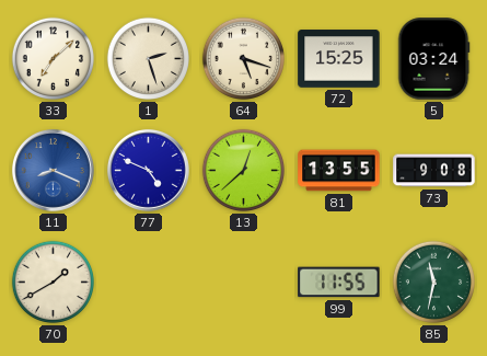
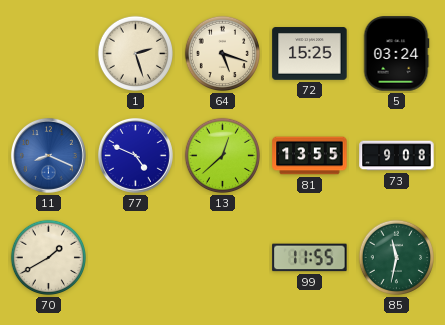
33: 7:08 -> none
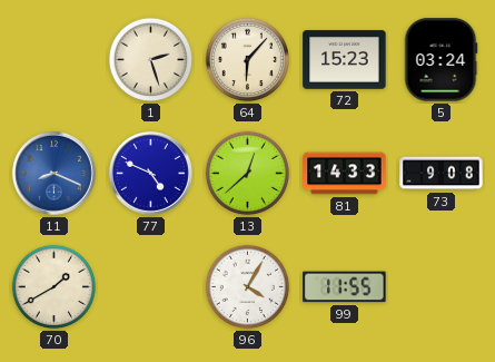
64: 5:18 -> 6:07
72: 15:25 -> 15:23
81: 13:55 -> 14:33
96: none -> 4:05
85: 11:32 -> none
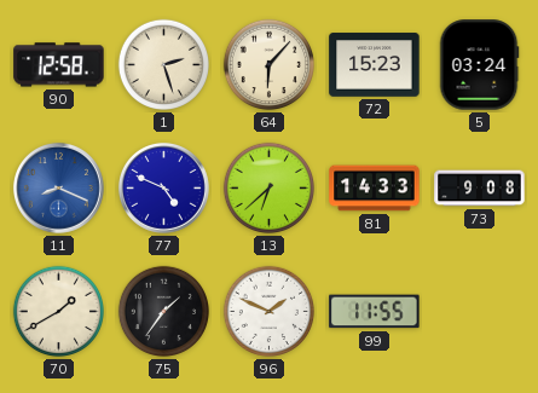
90: none -> 12:58
13: 12:38 -> 6:38
75: none -> 1:36
96: 4:05 -> 1:49
